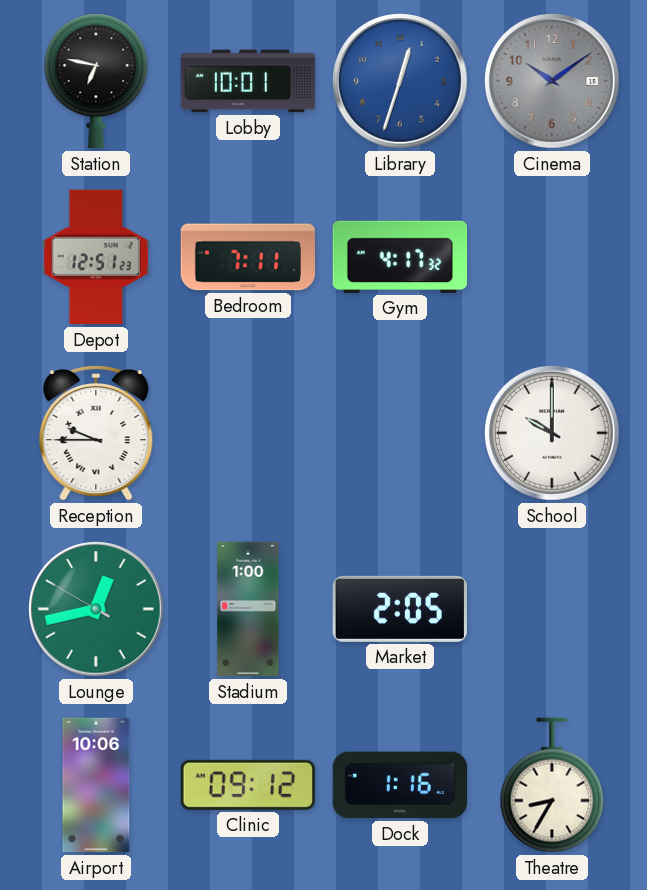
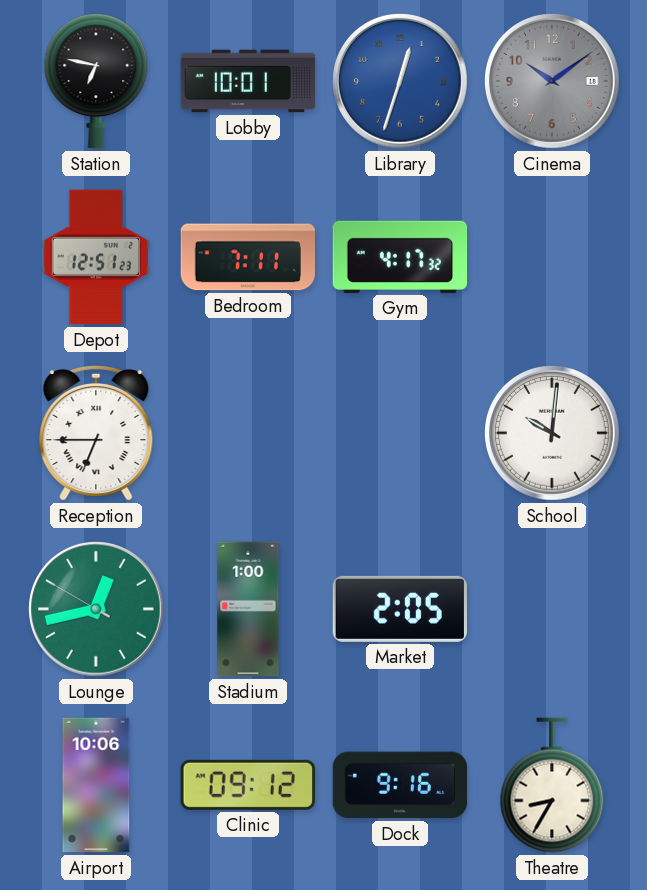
Reception: 9:45 -> 6:45
School: 10:00 -> 10:01
Dock: 1:16 -> 9:16
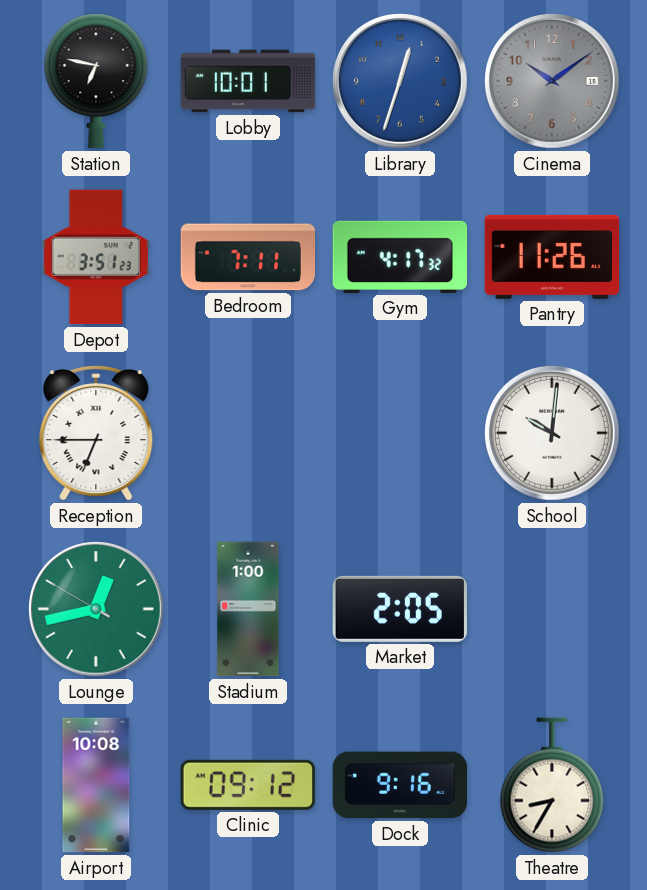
Depot: 12:51 -> 3:51
Pantry: none -> 11:26
Airport: 10:06 -> 10:08
